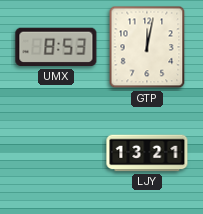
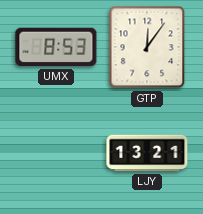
GTP: 12:02 -> 12:06
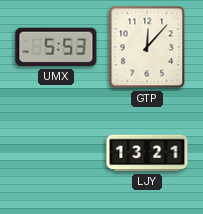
UMX: 8:53 -> 5:53
GTP: 12:06 -> 12:07
